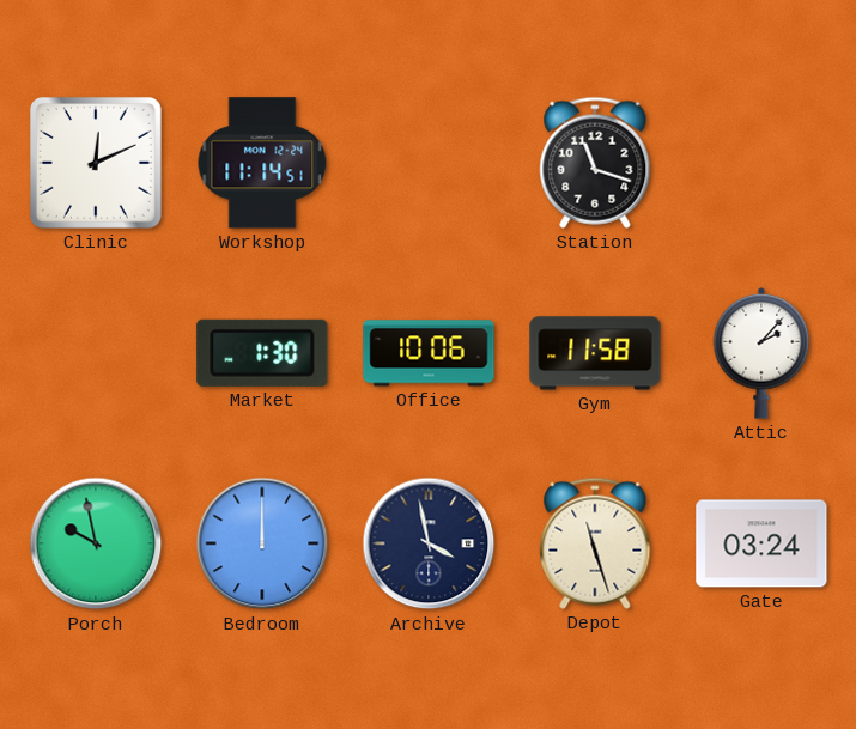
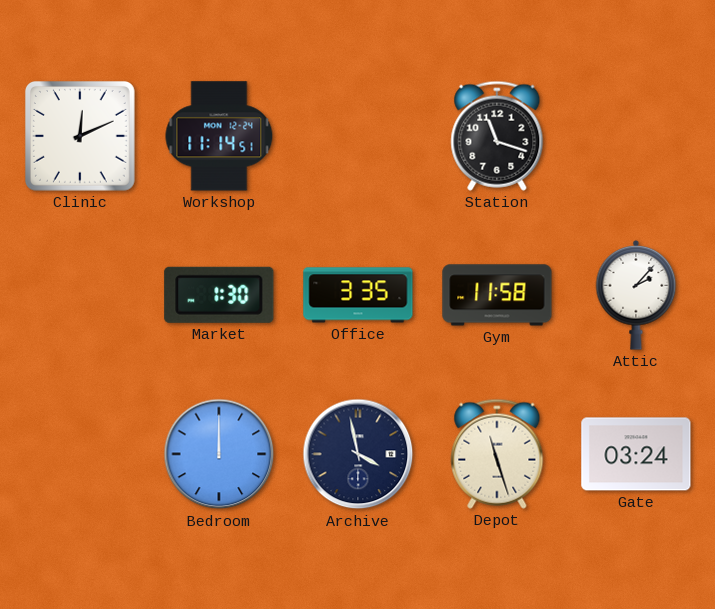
Office: 10:06 -> 3:35
Porch: 9:58 -> none
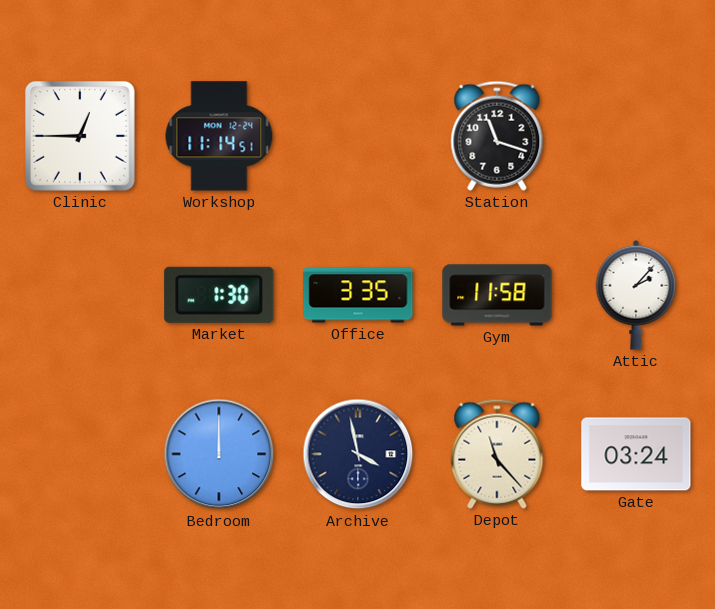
Clinic: 12:11 -> 12:45
Depot: 11:27 -> 11:23
